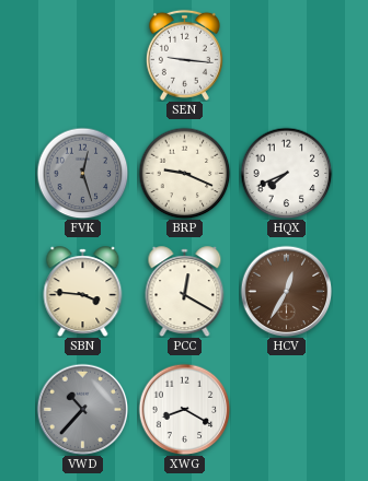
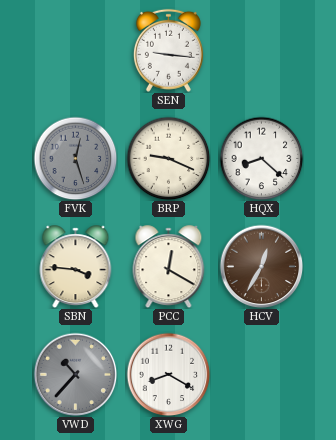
HQX: 7:41 -> 8:22
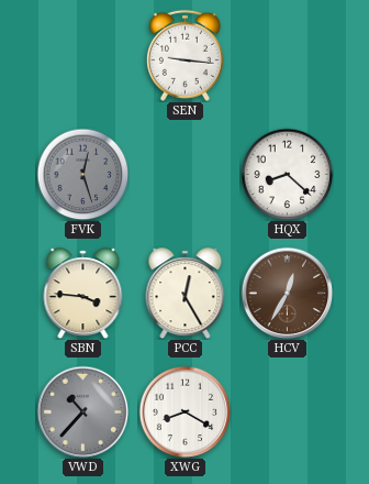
BRP: 9:19 -> none
PCC: 12:20 -> 12:25
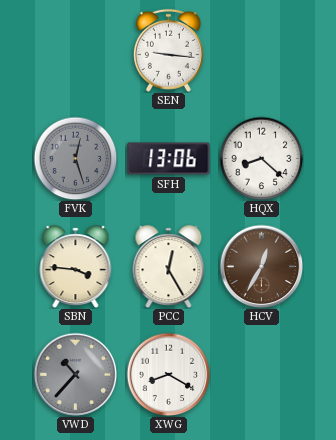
SFH: none -> 13:06
